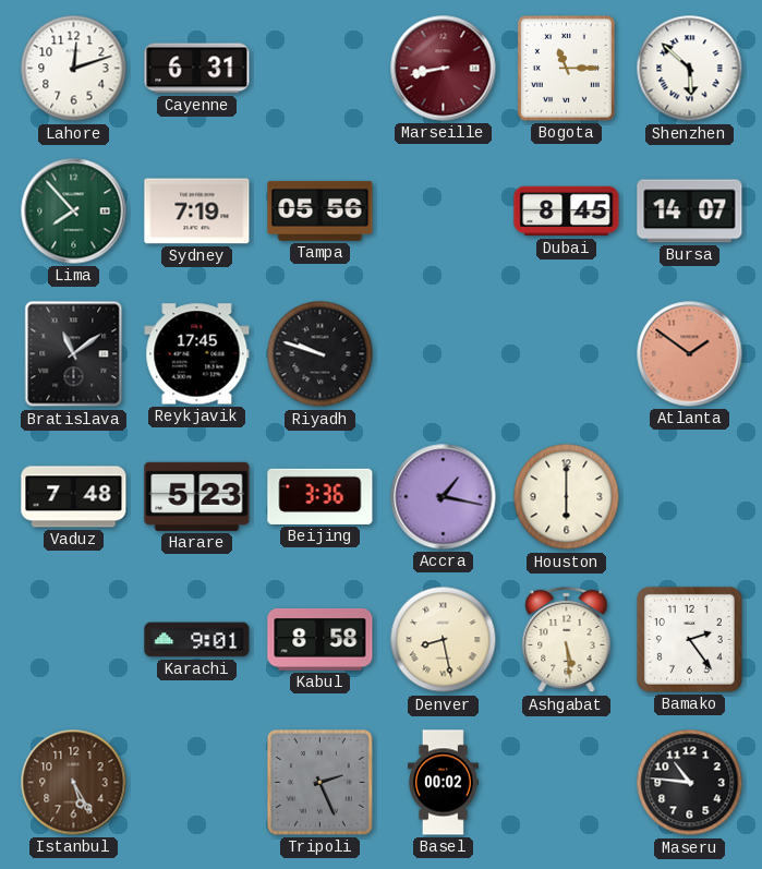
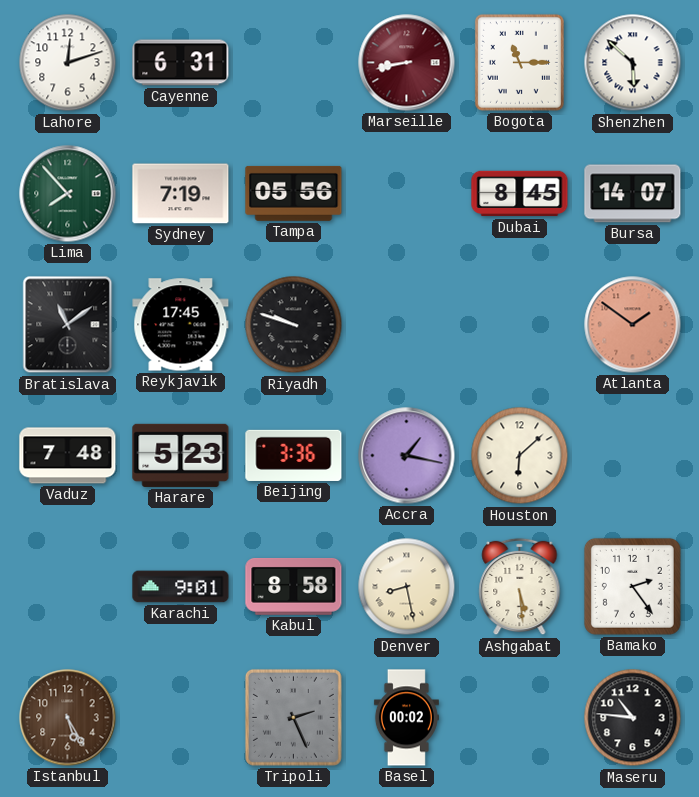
Houston: 6:00 -> 6:08
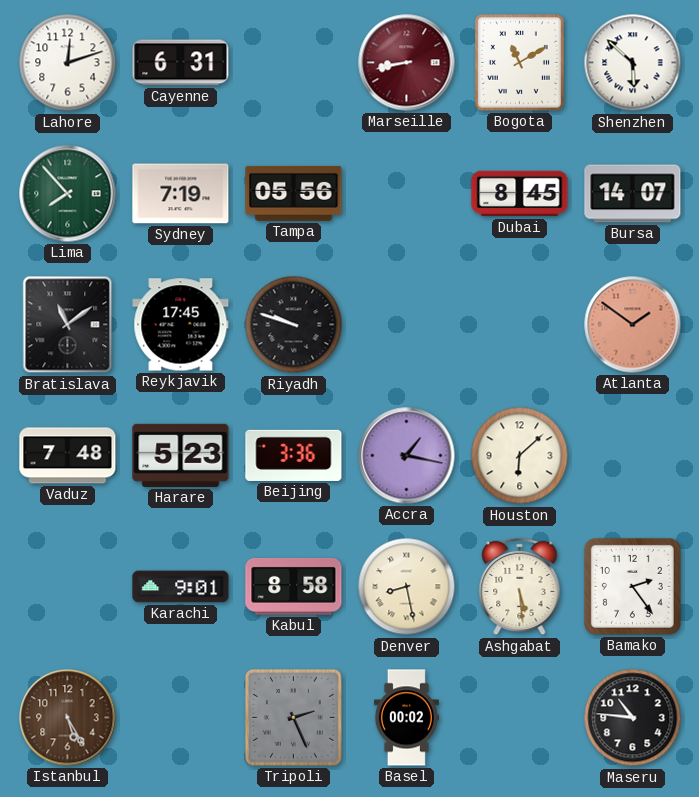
Bogota: 11:15 -> 11:10
